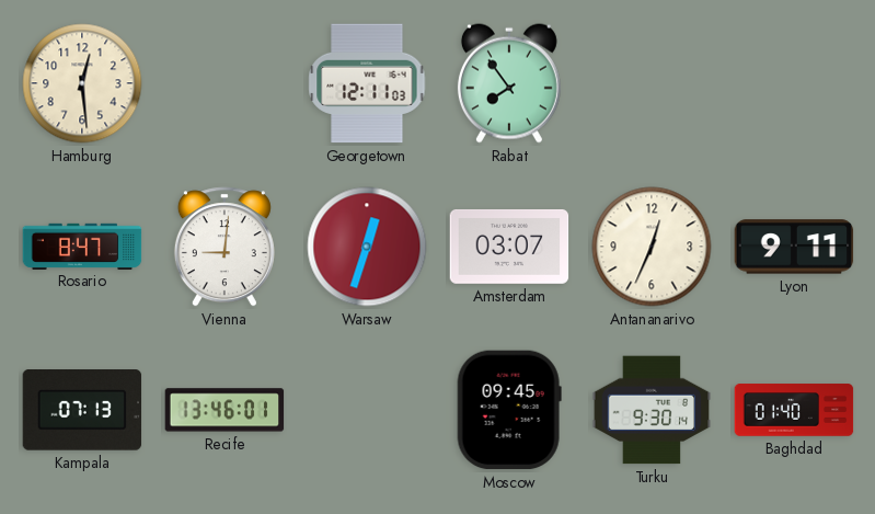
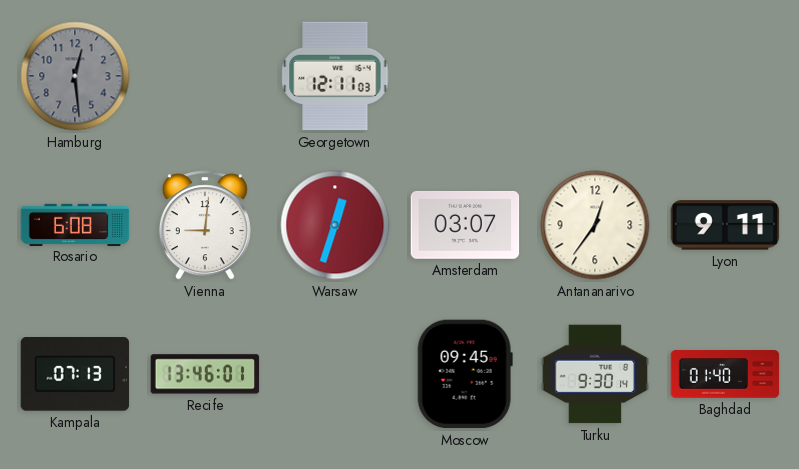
Hamburg dial: cream -> grey
Rabat: 7:54 -> none
Rosario: 8:47 -> 6:08
Antananarivo: 12:34 -> 12:36
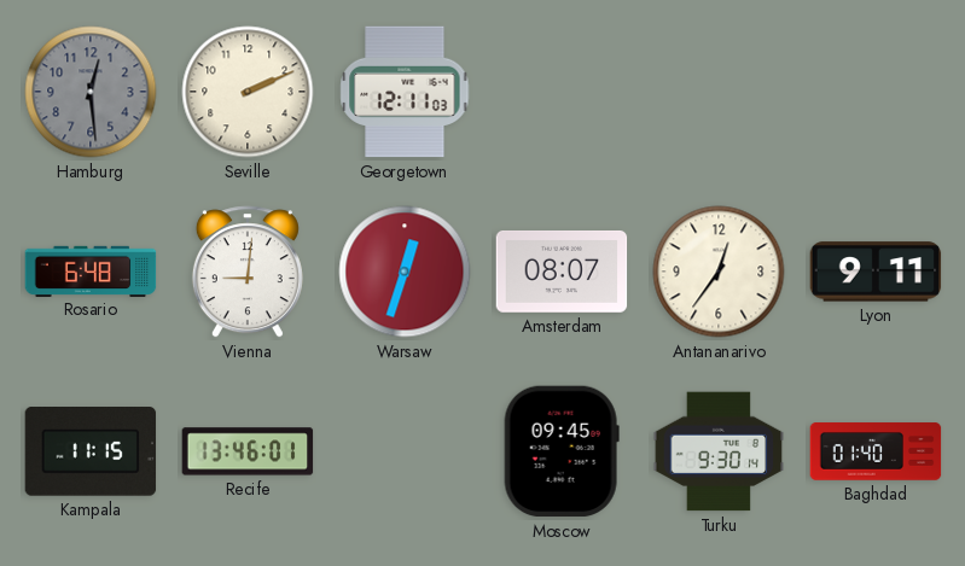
Seville: none -> 2:11
Rosario: 6:08 -> 6:48
Amsterdam: 03:07 -> 08:07
Kampala: 07:13 -> 11:15
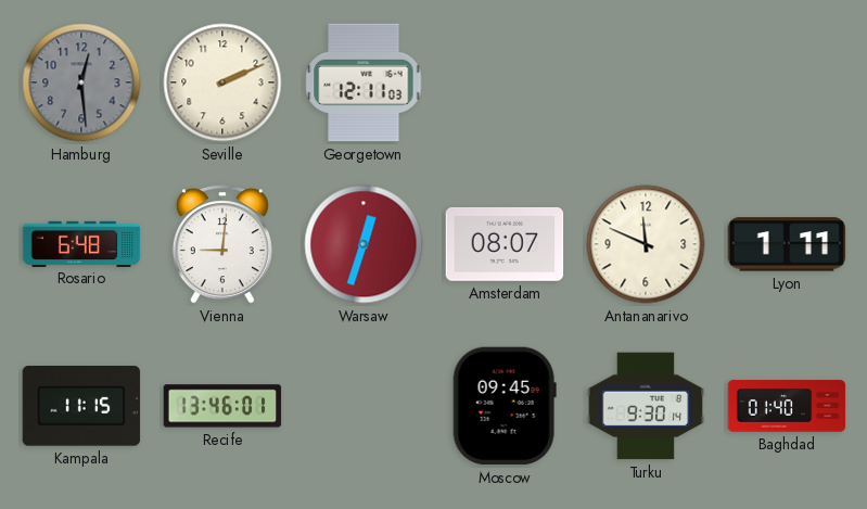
Antananarivo: 12:36 -> 11:49
Lyon: 9:11 -> 1:11
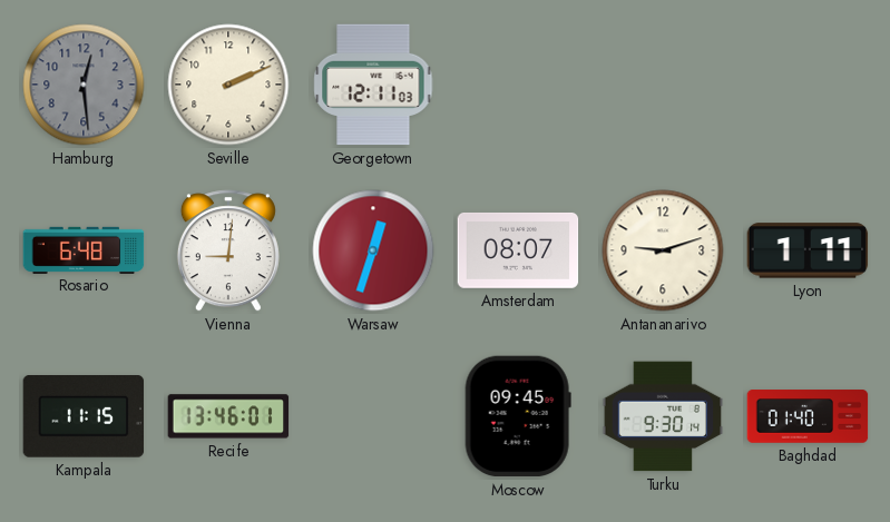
Antananarivo: 11:49 -> 9:12
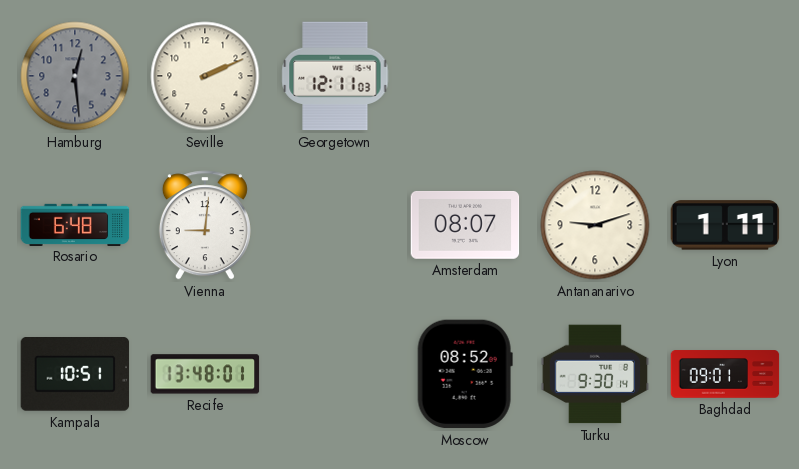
Warsaw: 12:33 -> none
Kampala: 11:15 -> 10:51
Recife: 13:46 -> 13:48
Moscow: 09:45 -> 08:52
Baghdad: 01:40 -> 09:01
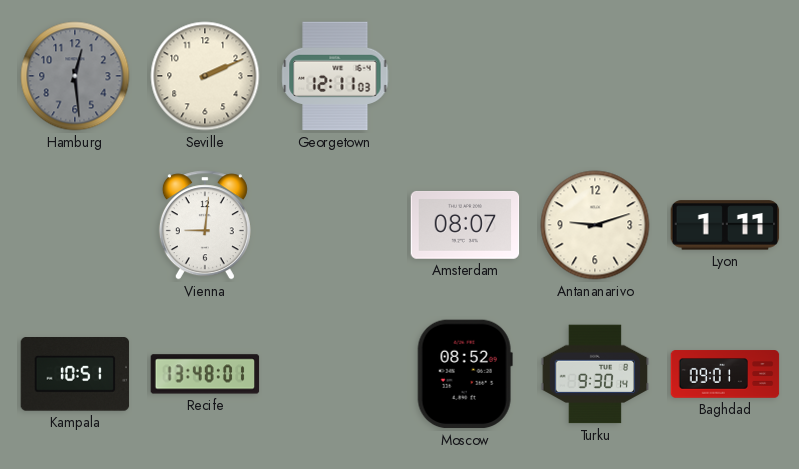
Rosario: 6:48 -> none
